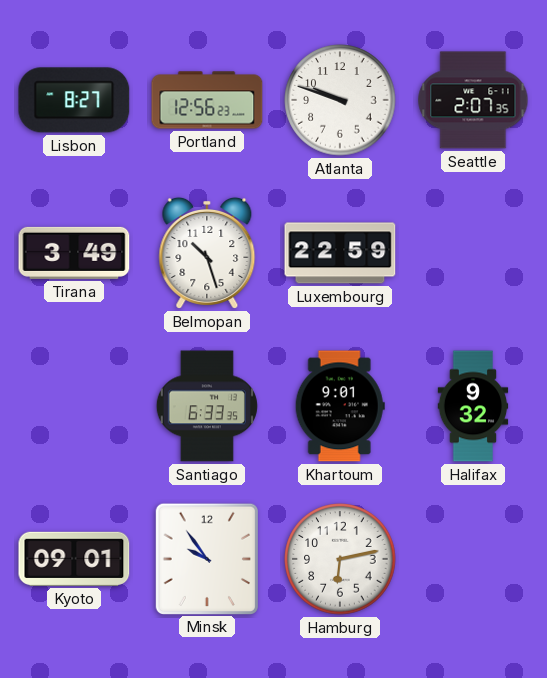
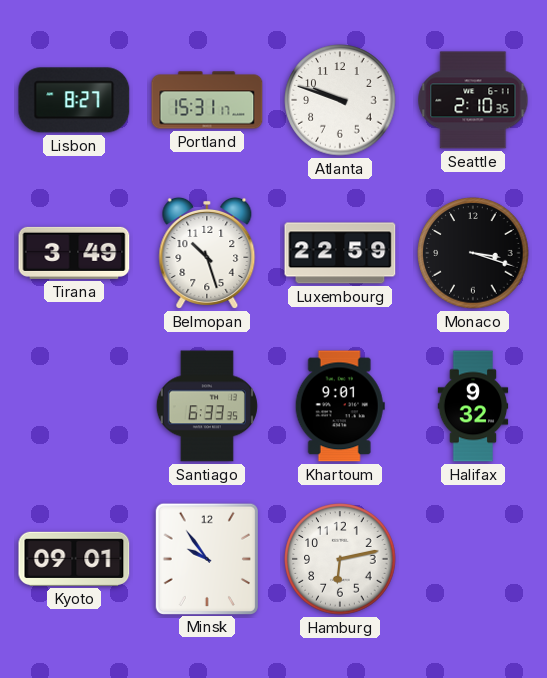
Portland: 12:56 -> 15:31
Seattle: 2:07 -> 2:10
Monaco: none -> 3:18
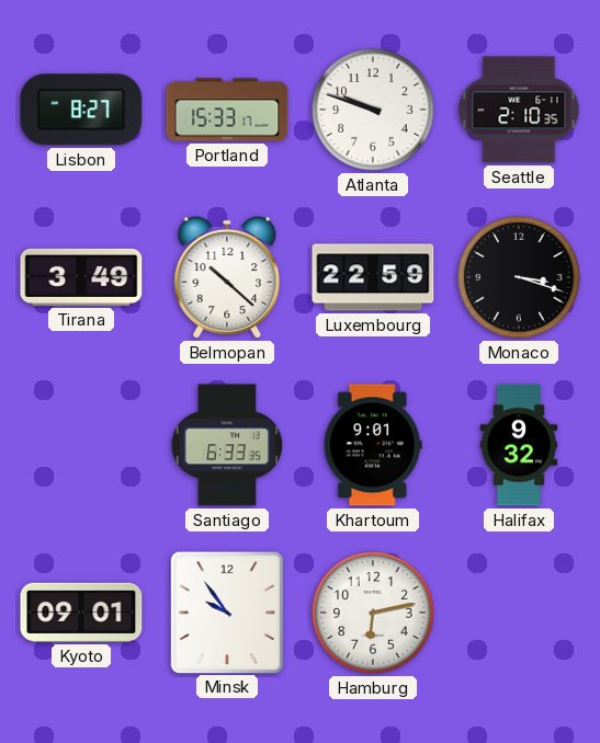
Portland: 15:31 -> 15:33
Belmopan: 10:27 -> 10:22
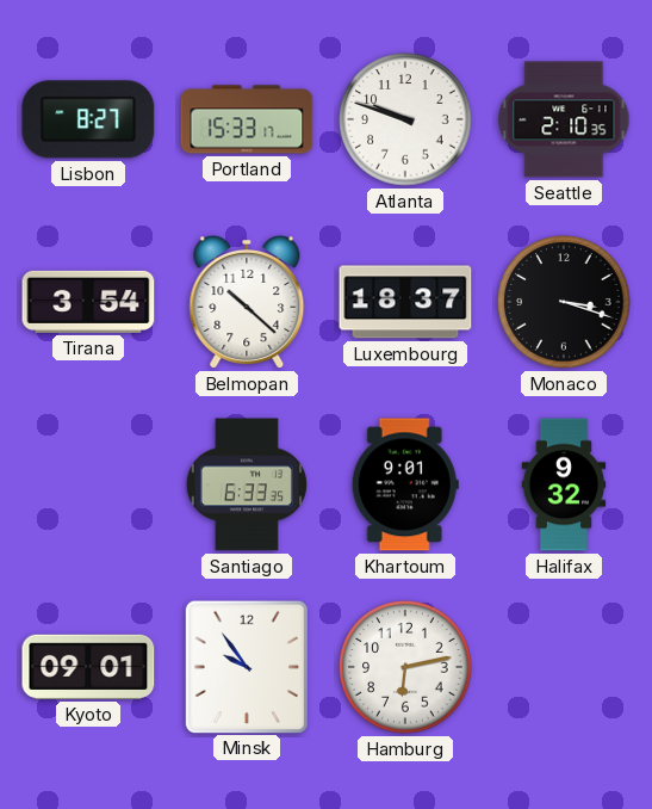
Tirana: 3:49 -> 3:54
Luxembourg: 22:59 -> 18:37
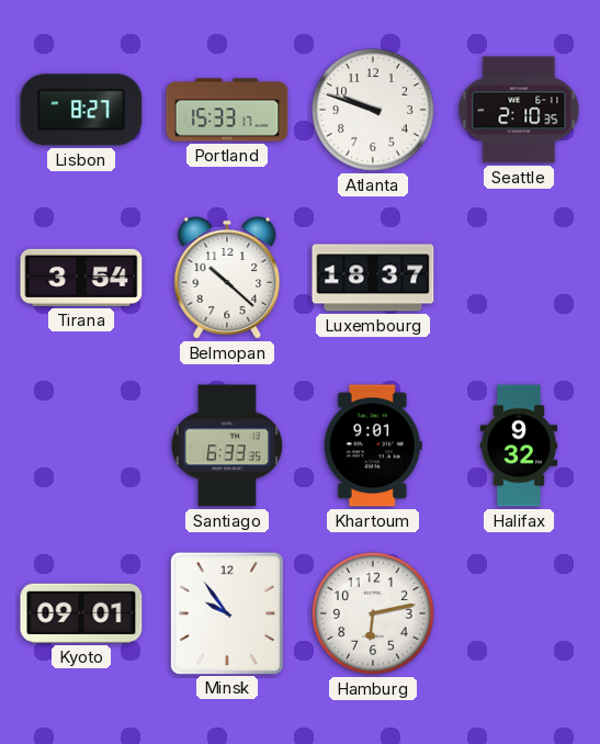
Monaco: 3:18 -> none
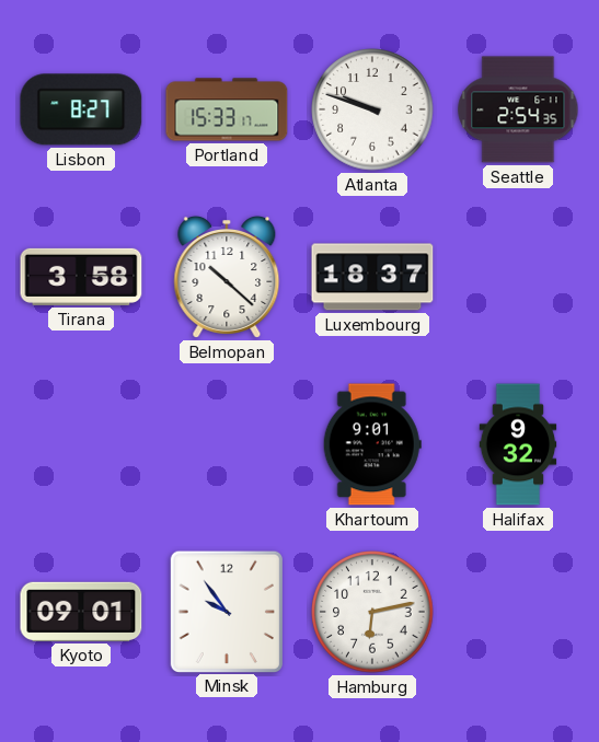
Seattle: 2:10 -> 2:54
Tirana: 3:54 -> 3:58
Santiago: 6:33 -> none
